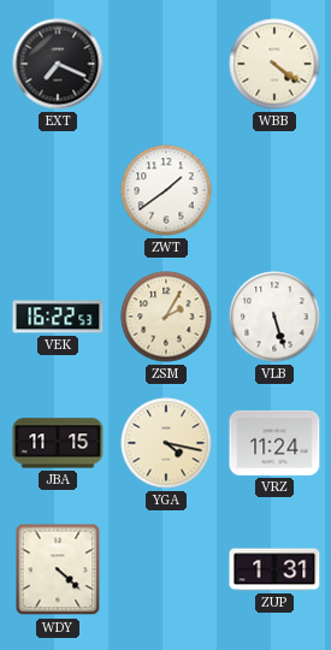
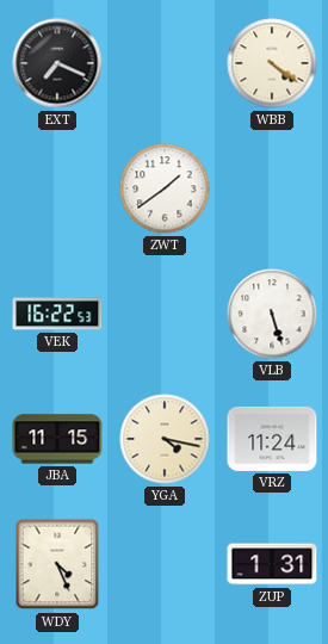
ZSM: 2:05 -> none
WDY: 4:22 -> 4:26
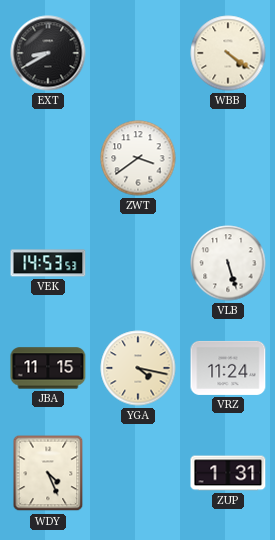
EXT: 7:19 -> 8:40
ZWT: 1:39 -> 3:39
VEK: 16:22 -> 14:53
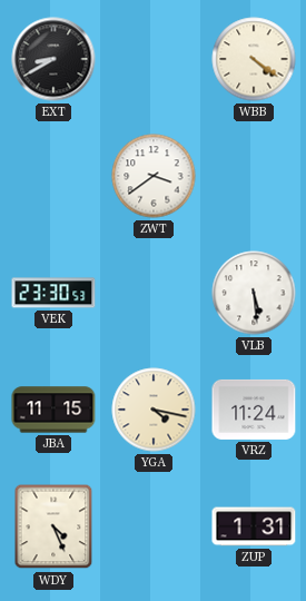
VEK: 14:53 -> 23:30
VLB: 5:27 -> 5:29
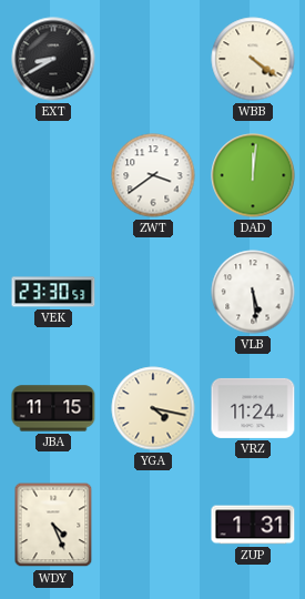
DAD: none -> 12:01
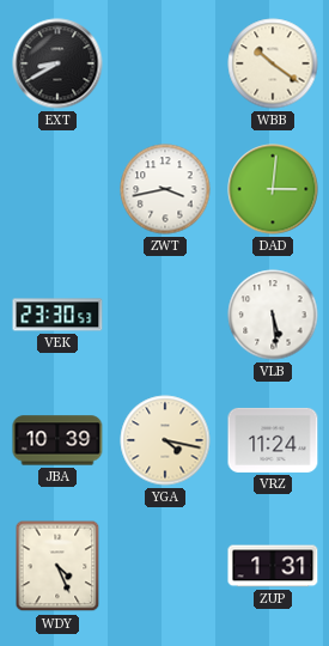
WBB: 4:21 -> 10:21
ZWT: 3:39 -> 3:43
DAD: 12:01 -> 3:01
JBA: 11:15 -> 10:39
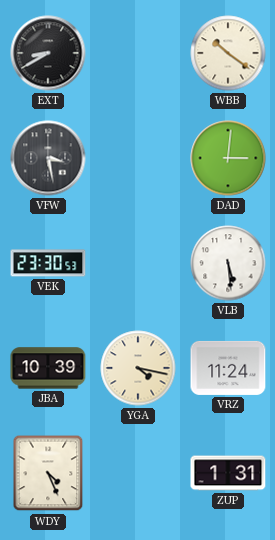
VFW: none -> 3:28
ZWT: 3:43 -> none
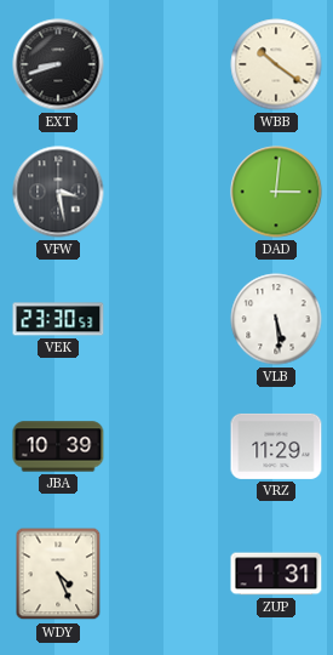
EXT: 8:40 -> 8:42
YGA: 4:17 -> none
VRZ: 11:24 -> 11:29
